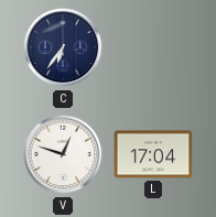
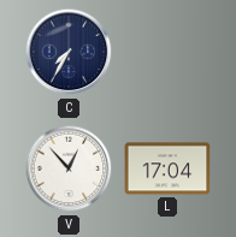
C: 6:36 -> 7:35
V: 12:48 -> 12:53
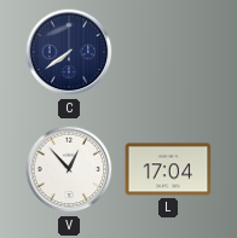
C: 7:35 -> 7:39
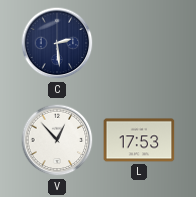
C: 7:39 -> 2:29
L: 17:04 -> 17:53
